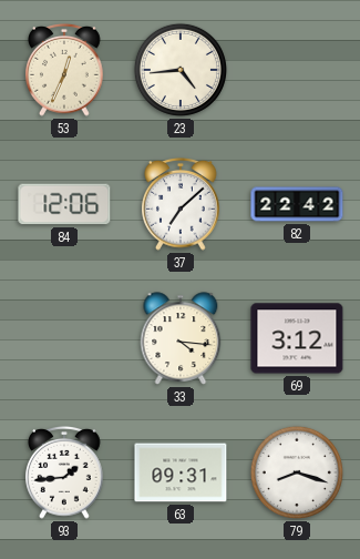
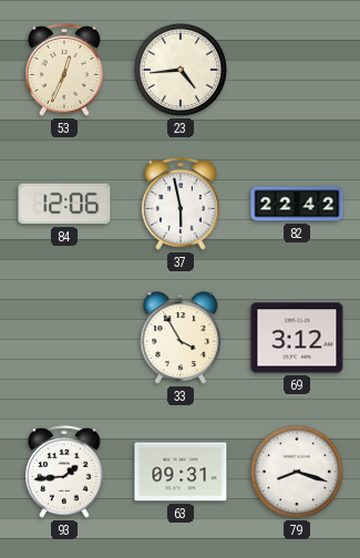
37: 7:08 -> 5:58
33: 4:16 -> 3:55
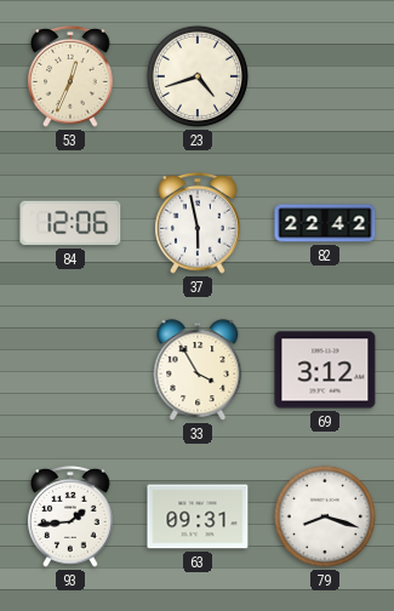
23: 4:44 -> 4:42
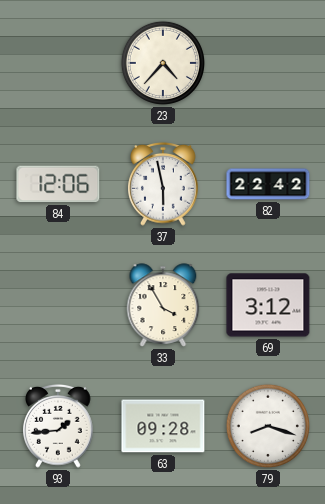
53: 12:34 -> none
23: 4:42 -> 4:37
63: 09:31 -> 09:28
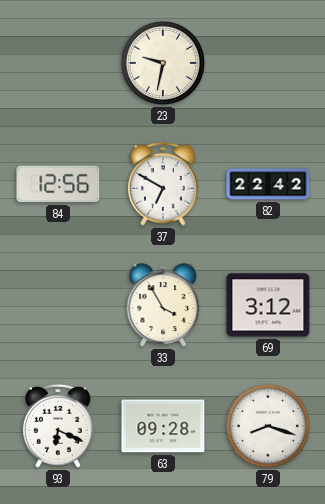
23: 4:37 -> 9:32
84: 12:06 -> 12:56
37: 5:58 -> 6:50
93: 1:44 -> 6:19
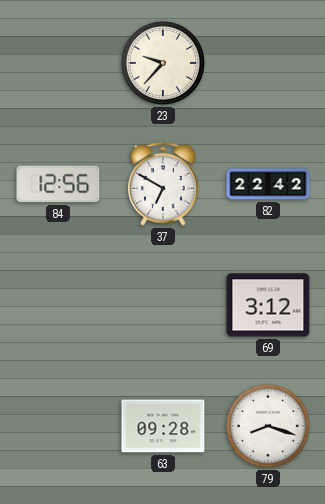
23: 9:32 -> 9:37
33: 3:55 -> none
93: 6:19 -> none
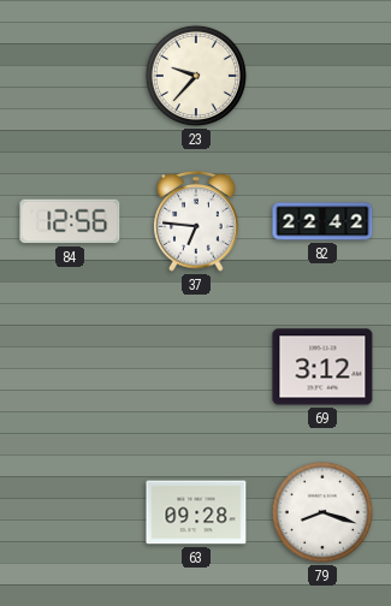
37: 6:50 -> 6:46
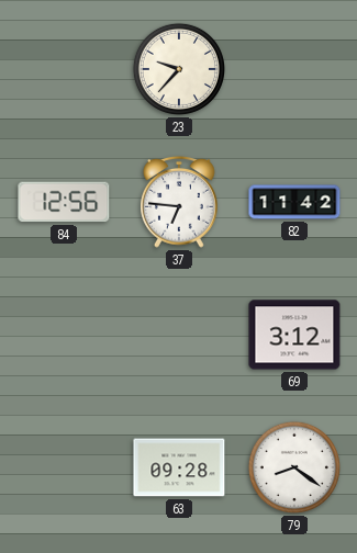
82: 22:42 -> 11:42
79: 8:18 -> 8:21
